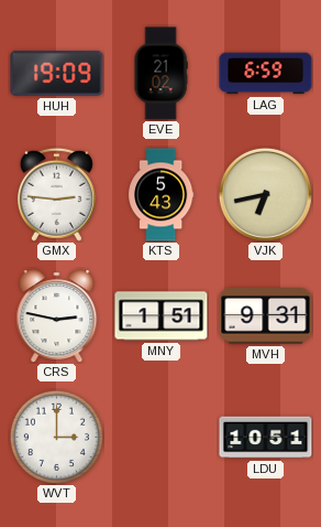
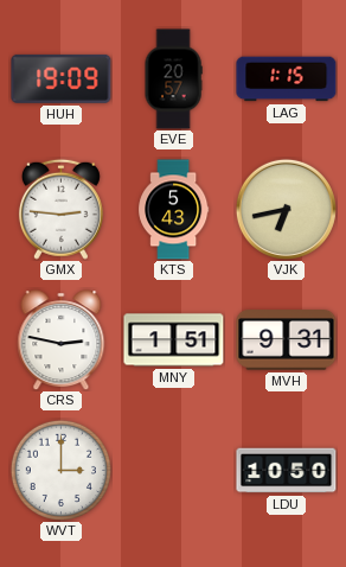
EVE: 21:02 -> 20:57
LAG: 6:59 -> 1:15
LDU: 10:51 -> 10:50
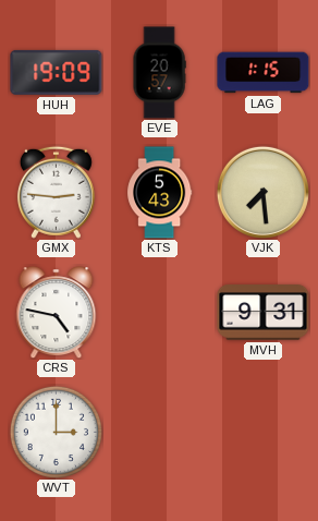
VJK: 6:43 -> 7:29
CRS: 2:47 -> 4:47
MNY: 1:51 -> none
LDU: 10:50 -> none
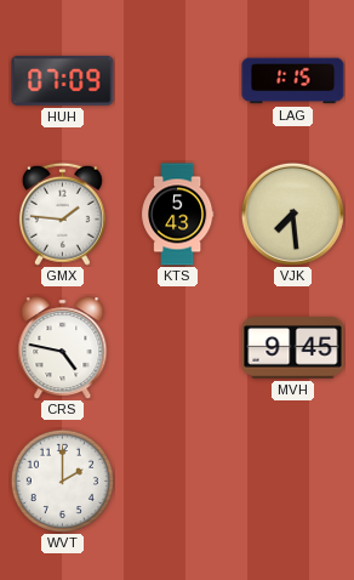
HUH: 19:09 -> 07:09
EVE: 20:57 -> none
GMX: 2:46 -> 1:46
MVH: 9:31 -> 9:45
WVT: 3:00 -> 2:00
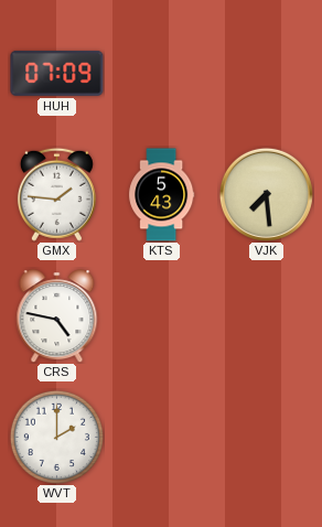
LAG: 1:15 -> none
MVH: 9:45 -> none
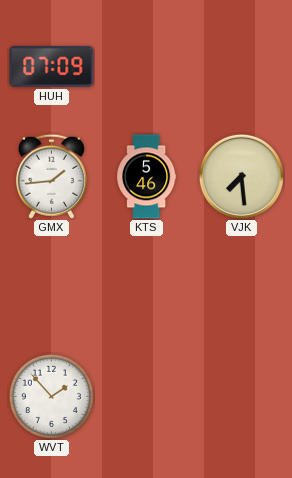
GMX: 1:46 -> 1:44
KTS: 5:43 -> 5:46
CRS: 4:47 -> none
WVT: 2:00 -> 1:53
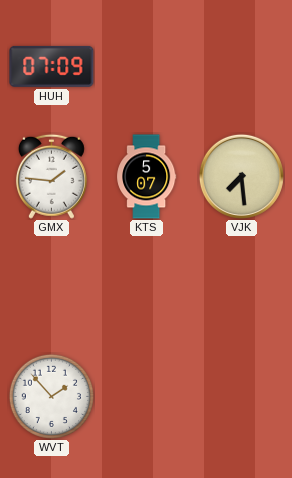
GMX: 1:44 -> 1:46
KTS: 5:46 -> 5:07
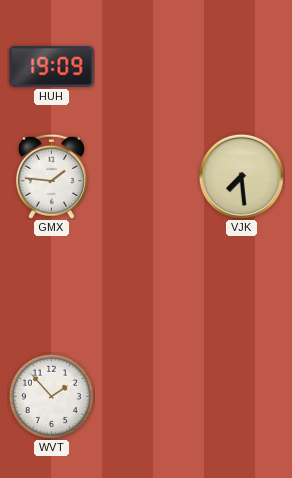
HUH: 07:09 -> 19:09
KTS: 5:07 -> none
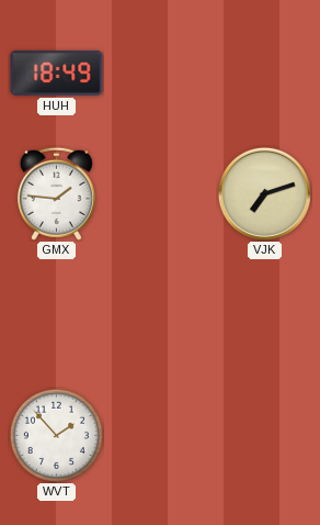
HUH: 19:09 -> 18:49
VJK: 7:29 -> 7:12
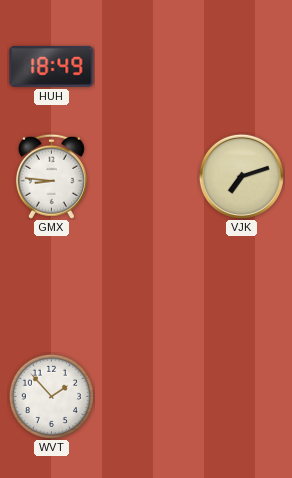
GMX: 1:46 -> 8:46
